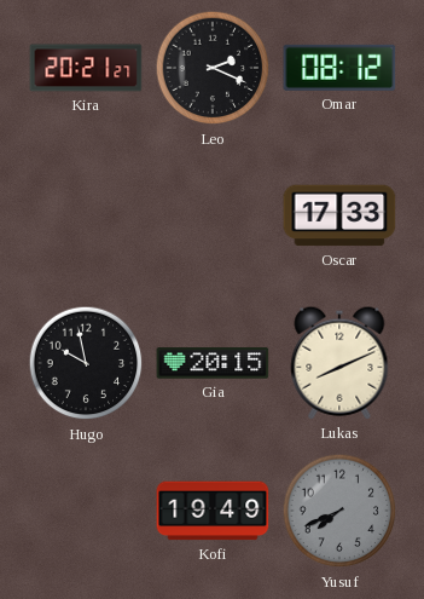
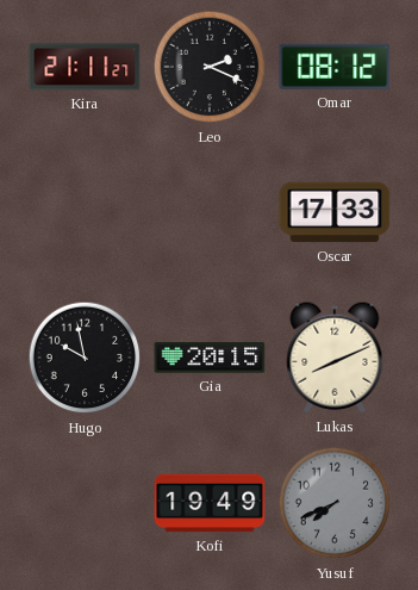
Kira: 20:21 -> 21:11
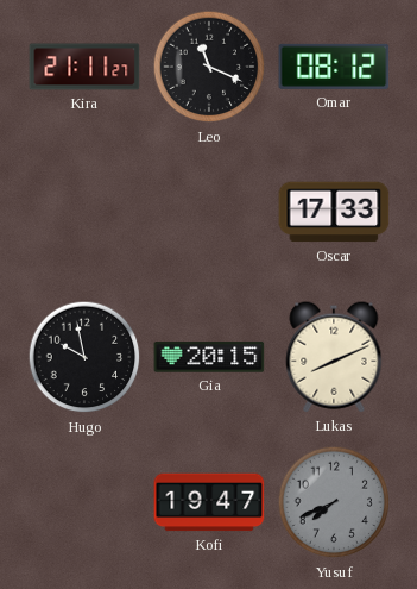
Leo: 2:19 -> 11:19
Kofi: 19:49 -> 19:47
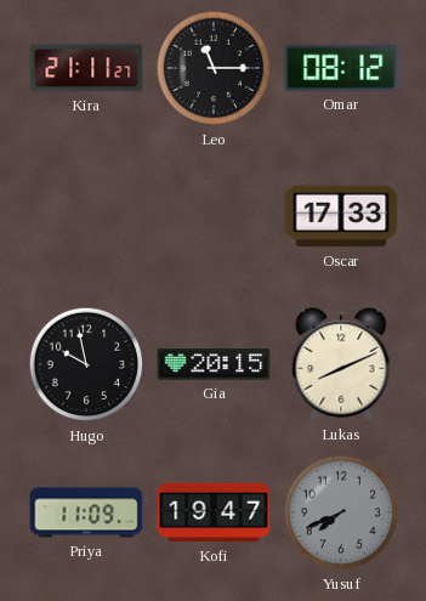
Leo: 11:19 -> 11:15
Priya: none -> 11:09
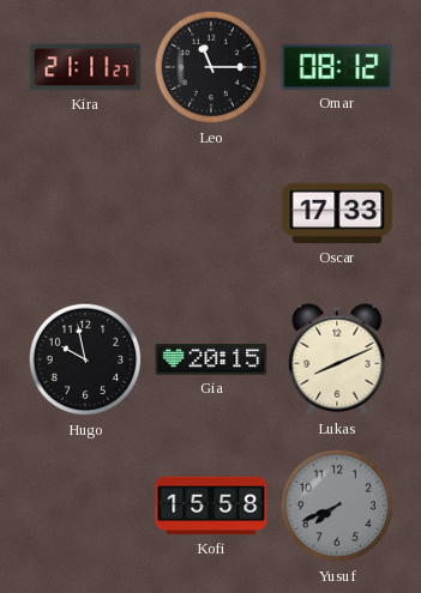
Priya: 11:09 -> none
Kofi: 19:47 -> 15:58
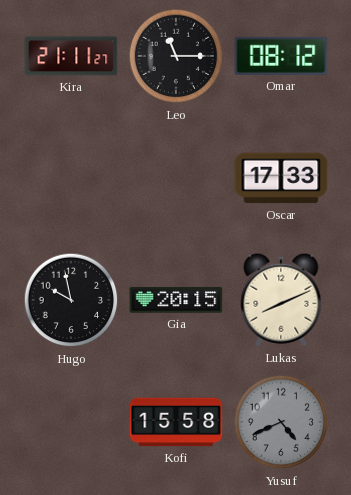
Yusuf: 7:41 -> 4:41
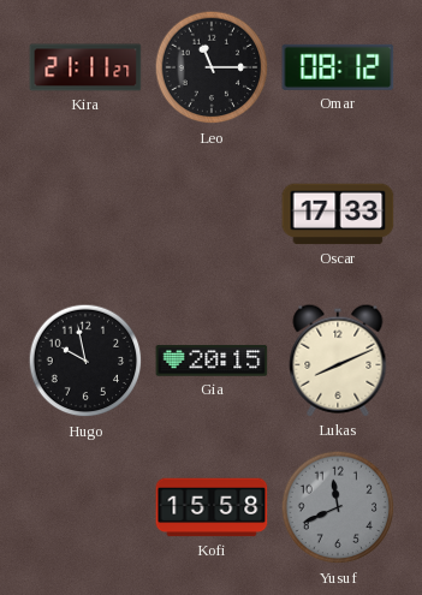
Yusuf: 4:41 -> 11:41
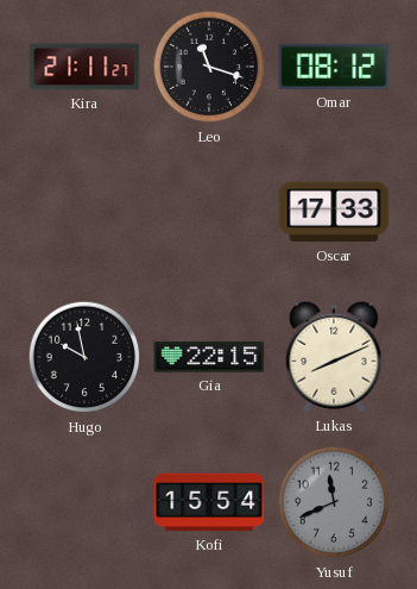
Leo: 11:15 -> 11:18
Gia: 20:15 -> 22:15
Kofi: 15:58 -> 15:54
